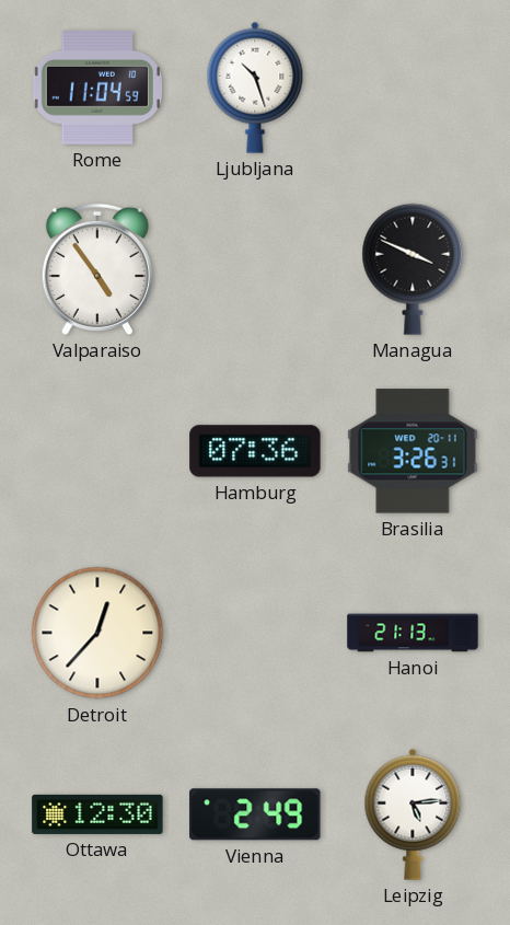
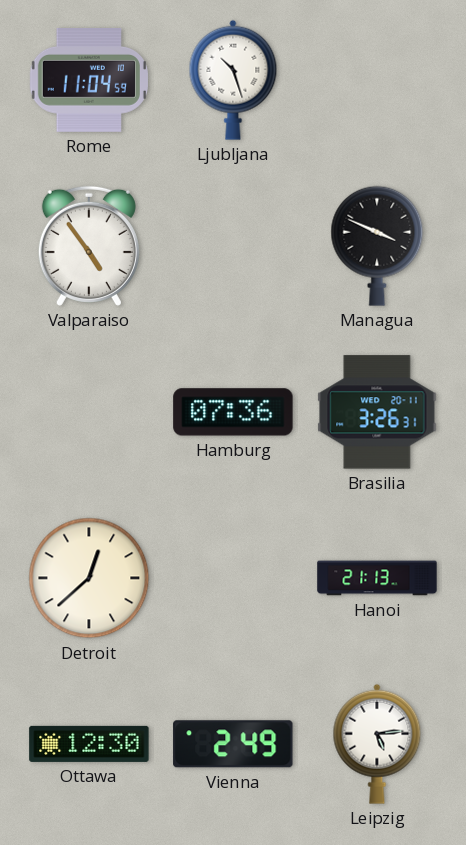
Detroit: 12:37 -> 12:38
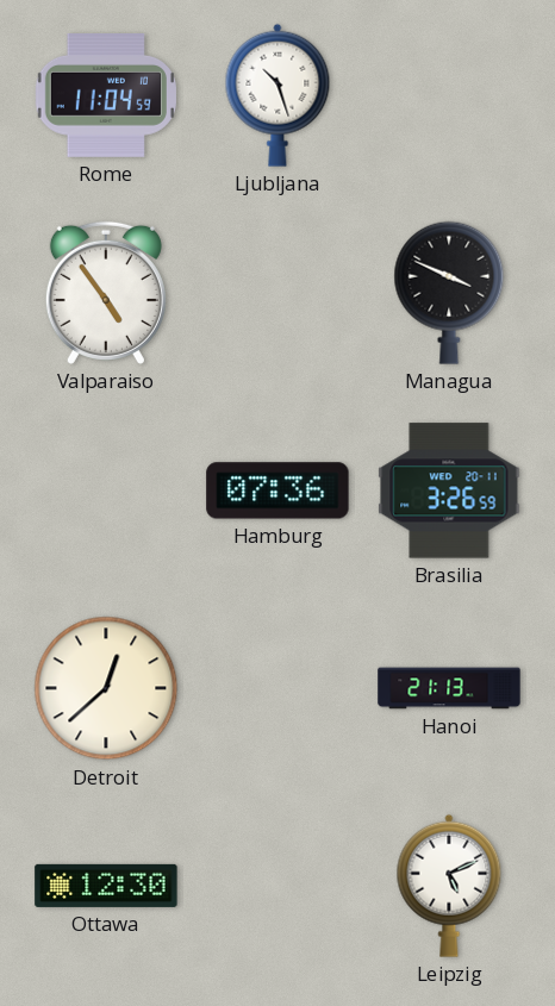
Brasilia: 3:26:31 -> 3:26:59
Vienna: 2:49 -> none
Leipzig: 5:14 -> 5:11
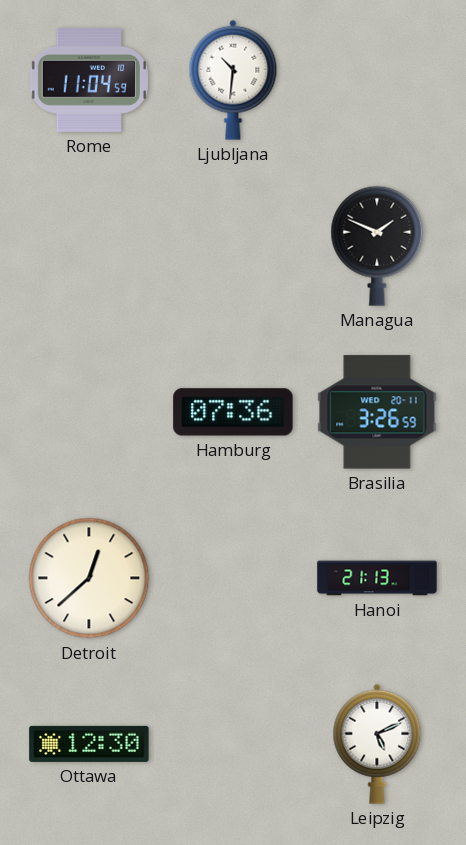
Ljubljana: 10:27 -> 10:31
Valparaiso: 4:54 -> none
Managua: 3:49 -> 1:49
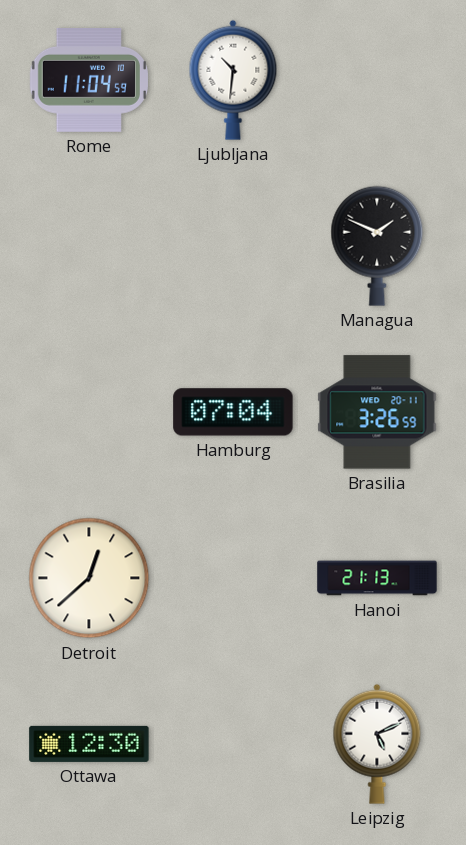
Hamburg: 07:36 -> 07:04
